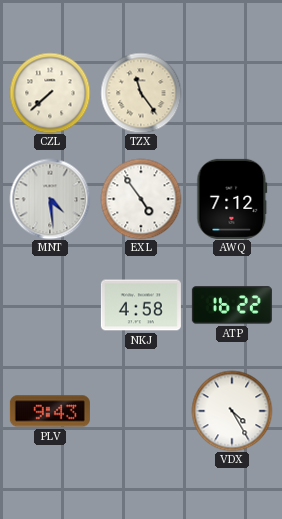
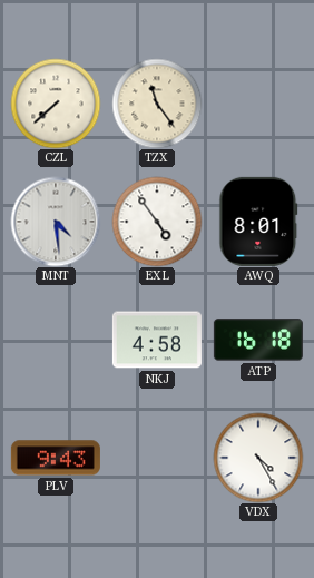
AWQ: 7:12 -> 8:01
ATP: 16:22 -> 16:18
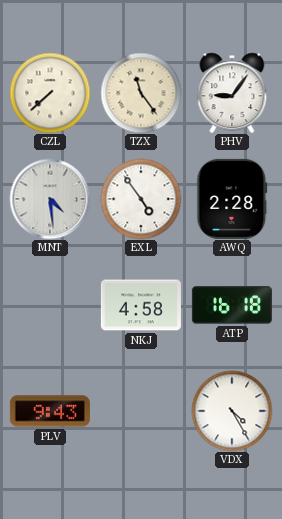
PHV: none -> 9:06
AWQ: 8:01 -> 2:28
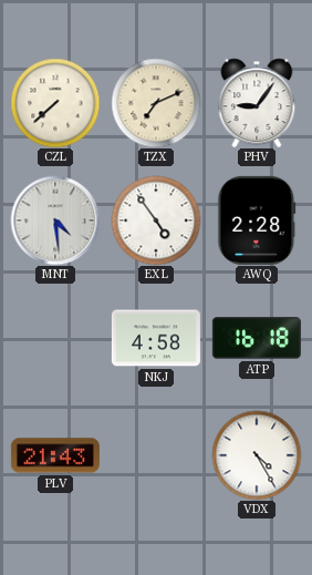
TZX: 11:24 -> 7:11
PLV: 9:43 -> 21:43
